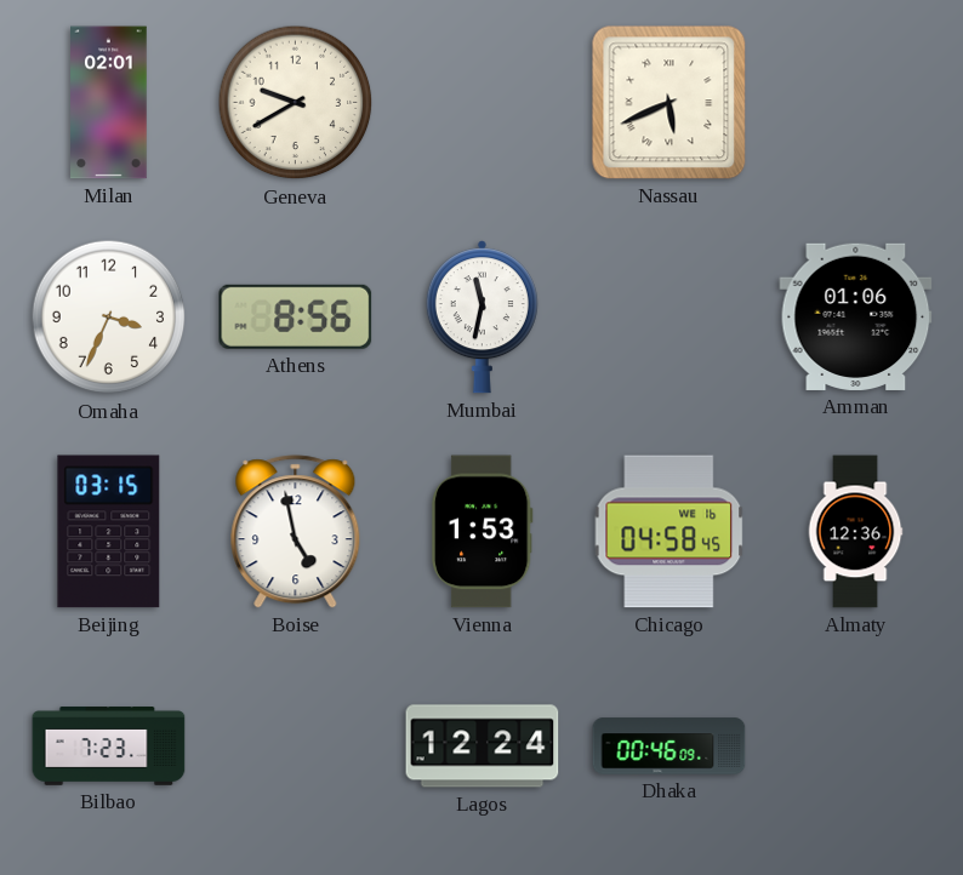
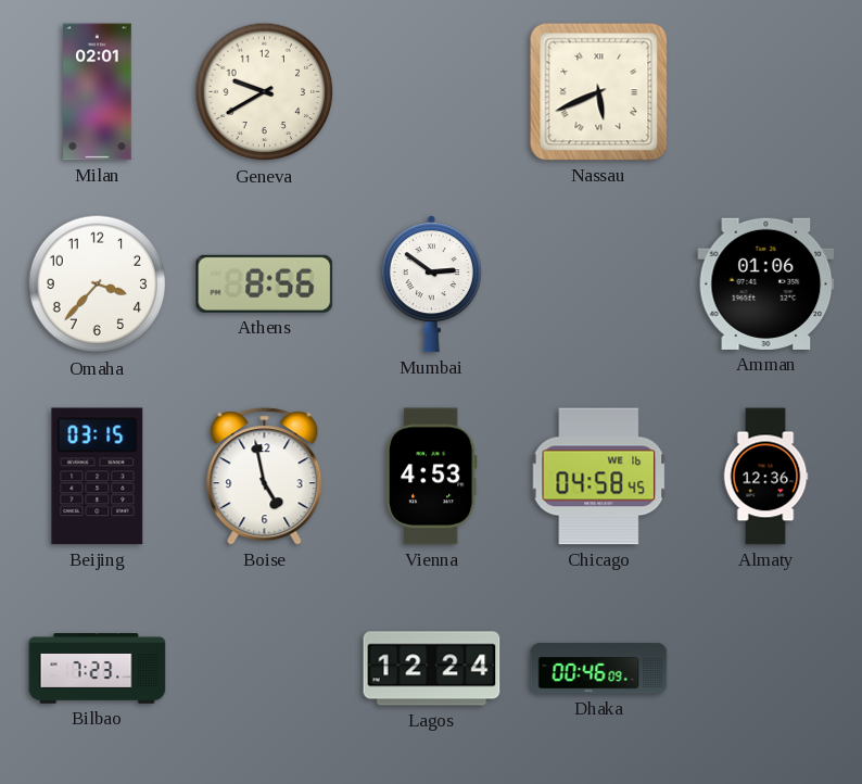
Omaha: 3:34 -> 3:37
Mumbai: 11:32 -> 2:51
Vienna: 1:53 -> 4:53
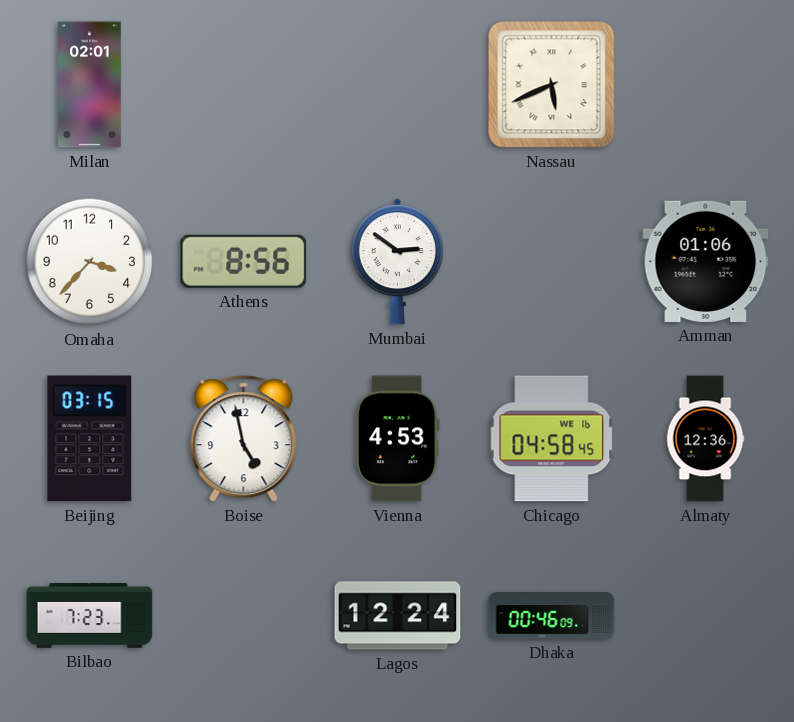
Geneva: 9:40 -> none
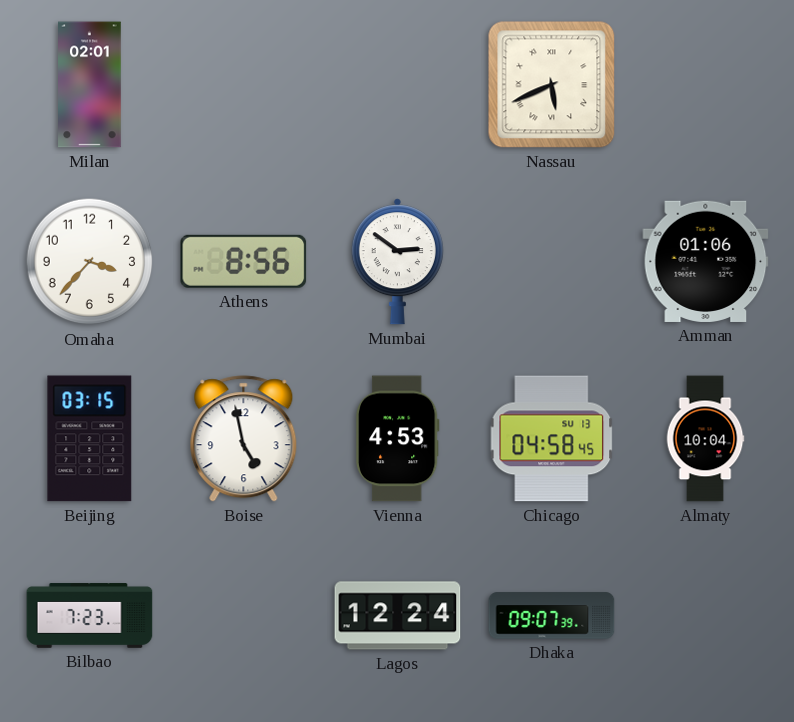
Chicago date: WE 16 -> SU 13
Almaty: 12:36 -> 10:04
Dhaka: 00:46 -> 09:07
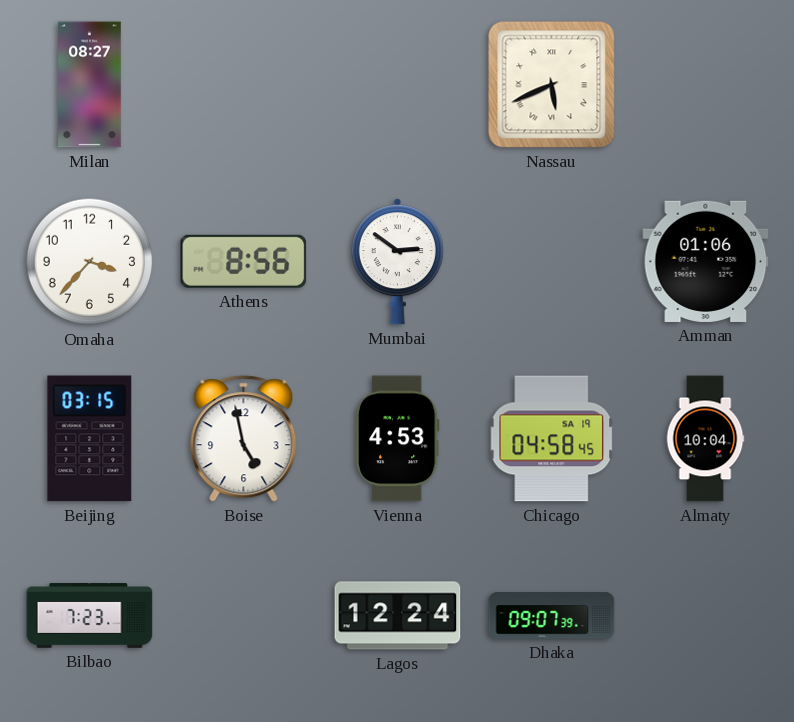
Milan: 02:01 -> 08:27
Chicago date: SU 13 -> SA 19
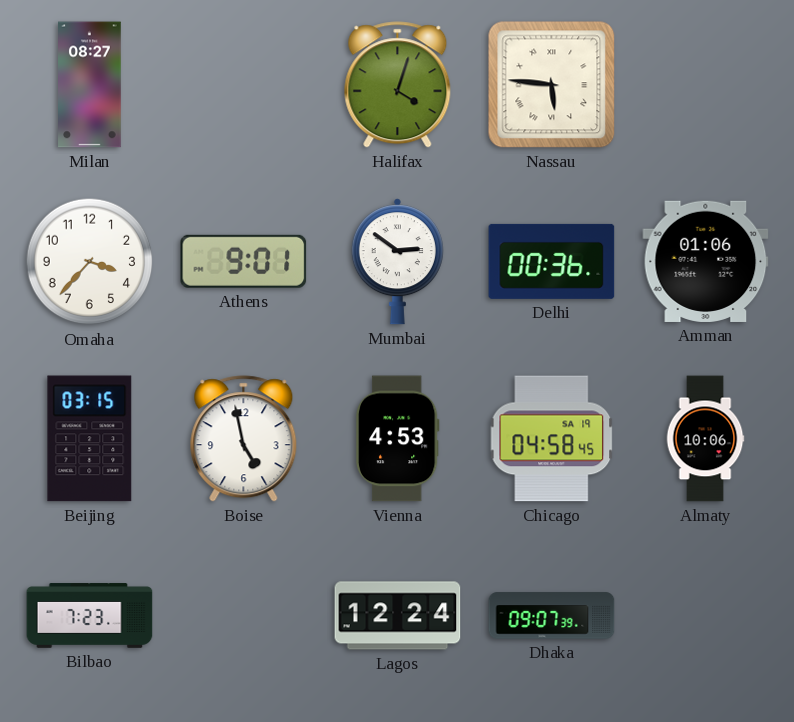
Halifax: none -> 4:03
Nassau: 5:41 -> 5:46
Athens: 8:56 -> 9:01
Delhi: none -> 00:36
Almaty: 10:04 -> 10:06
